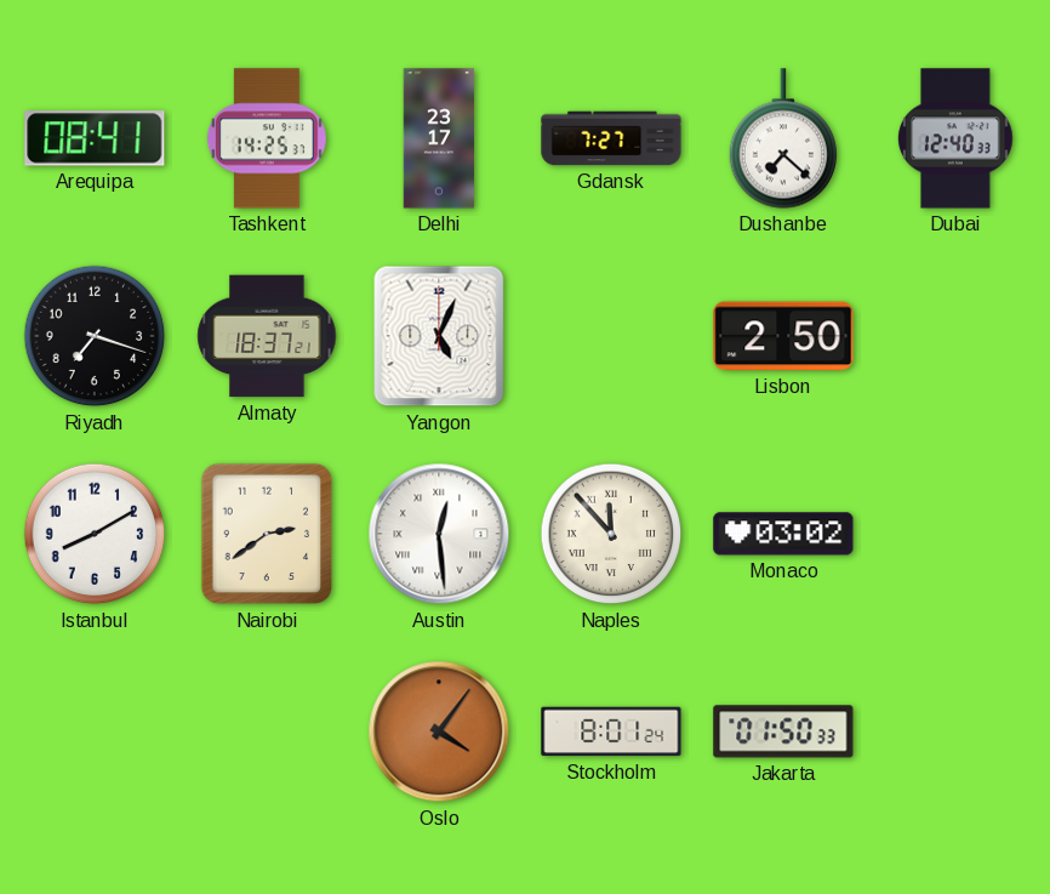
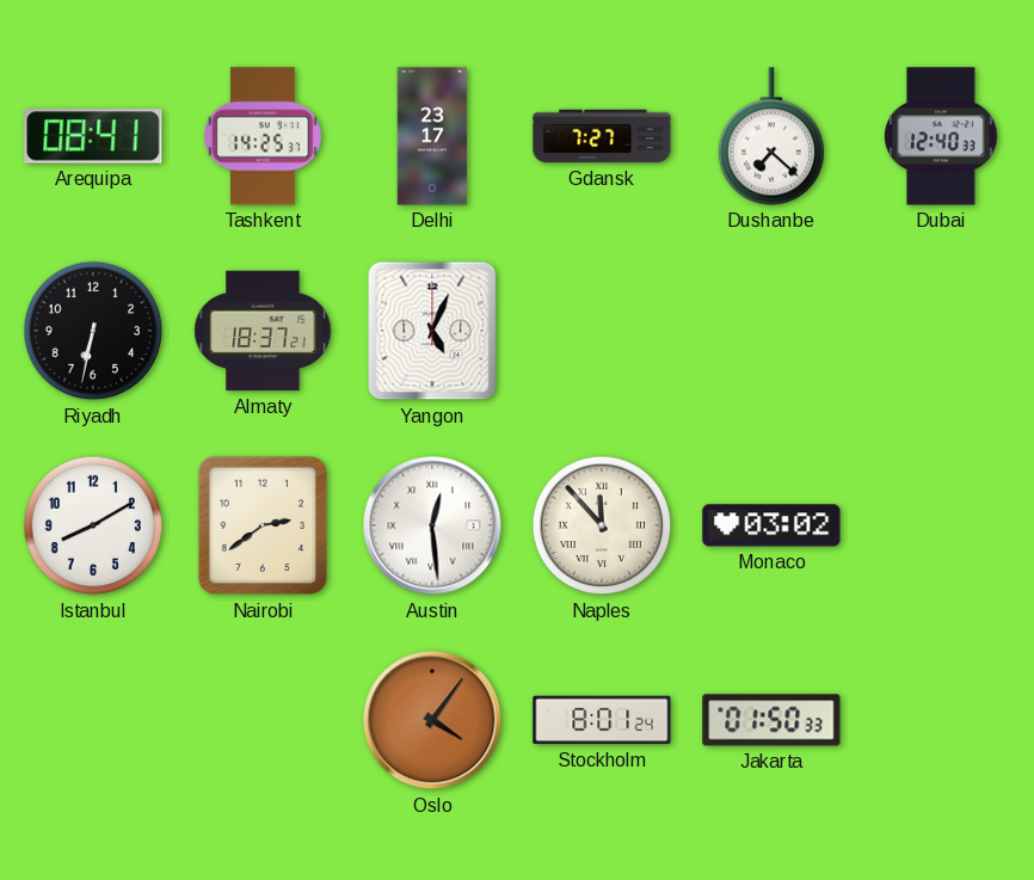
Riyadh: 7:18 -> 6:32
Lisbon: 2:50 -> none
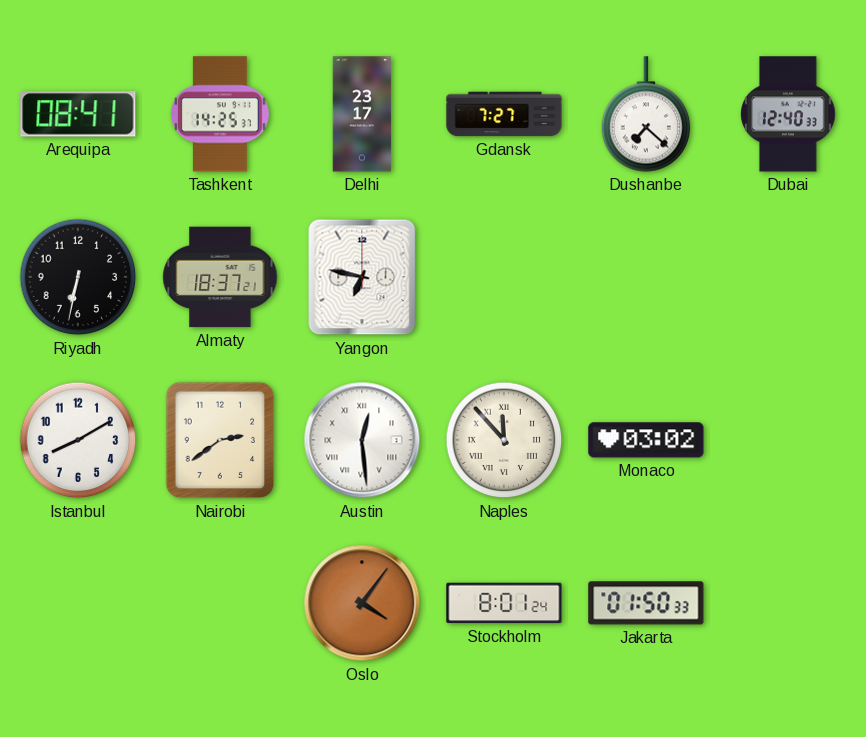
Yangon: 5:04 -> 6:47
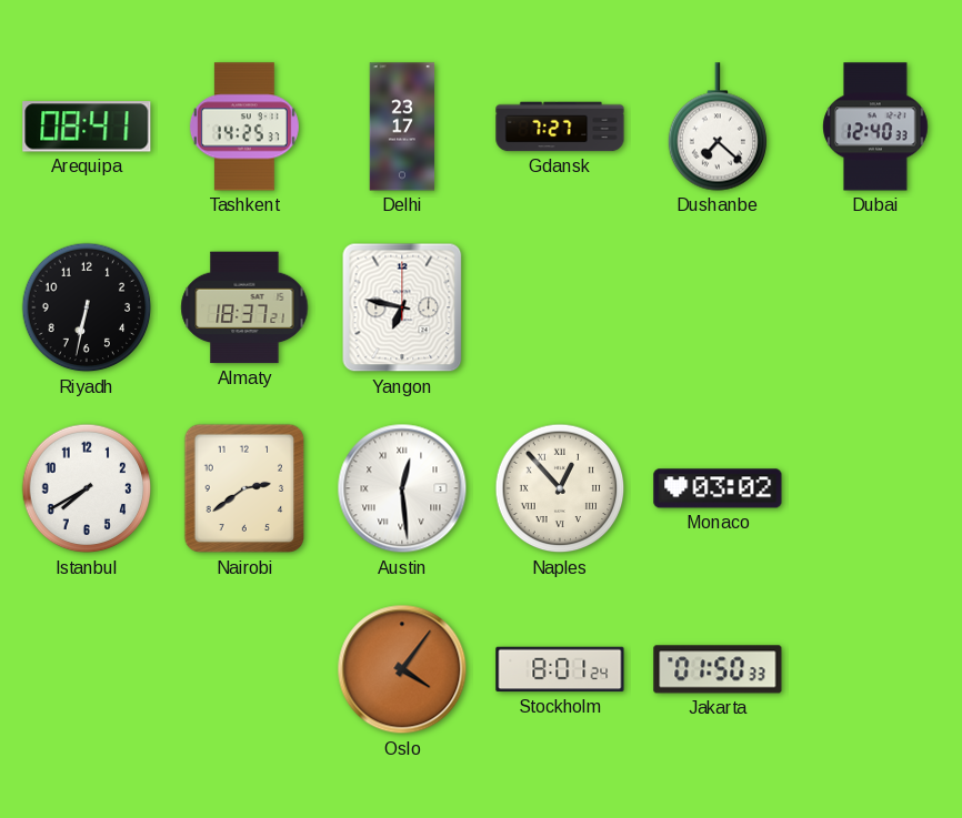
Istanbul: 8:10 -> 7:40
Naples: 11:53 -> 12:53
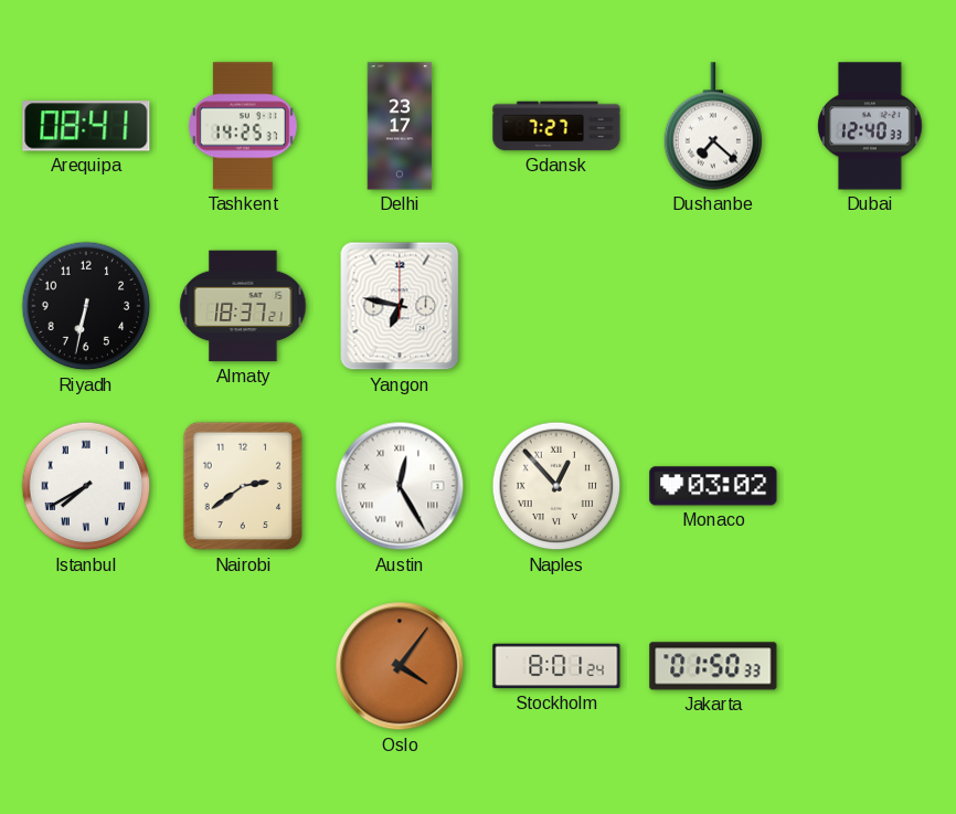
Istanbul numerals: Arabic -> Roman
Austin: 12:29 -> 12:25
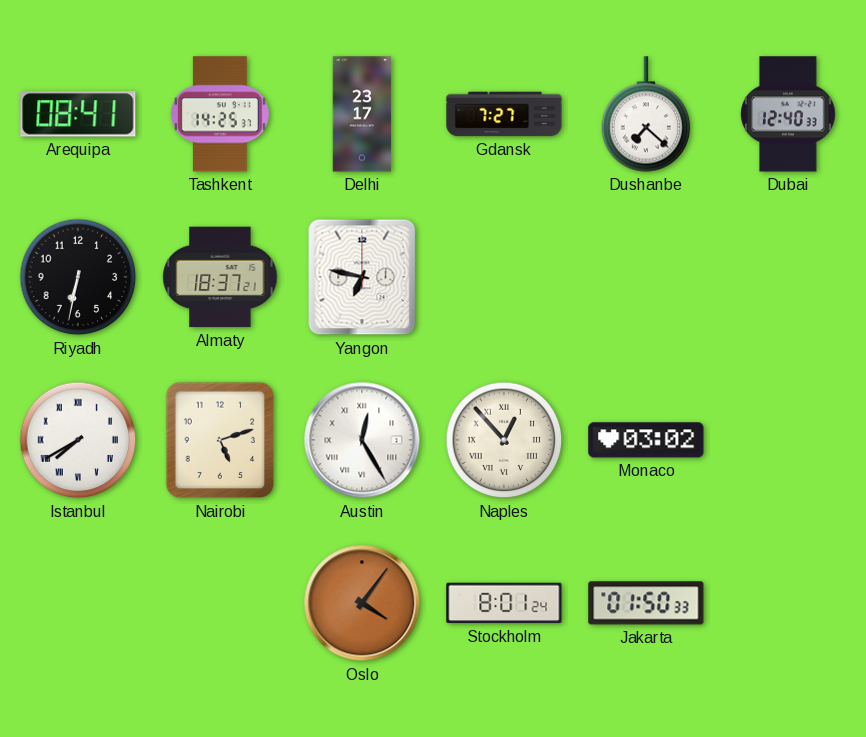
Nairobi: 2:39 -> 5:12
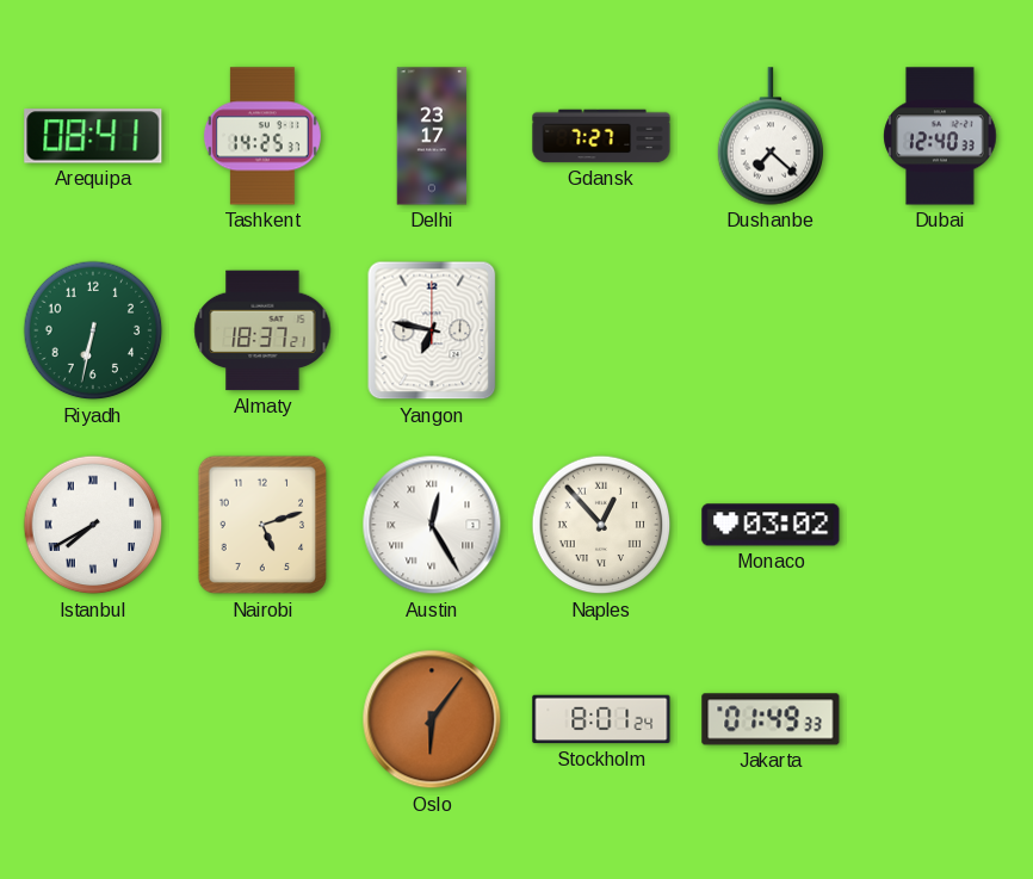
Riyadh dial: black -> green
Oslo: 4:06 -> 6:06
Jakarta: 01:50 -> 01:49
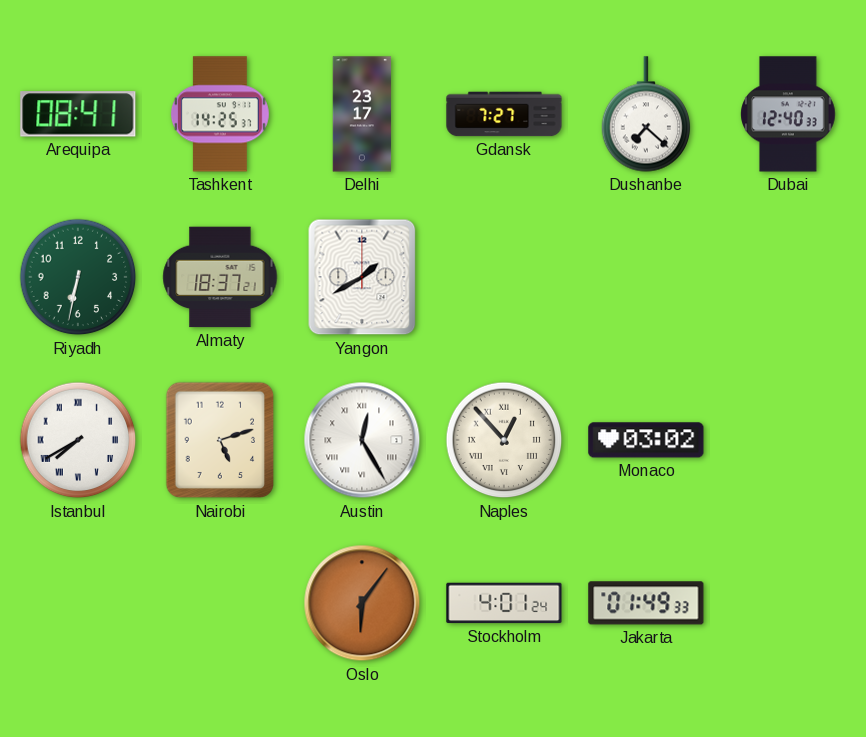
Yangon: 6:47 -> 1:40
Stockholm: 8:01 -> 4:01
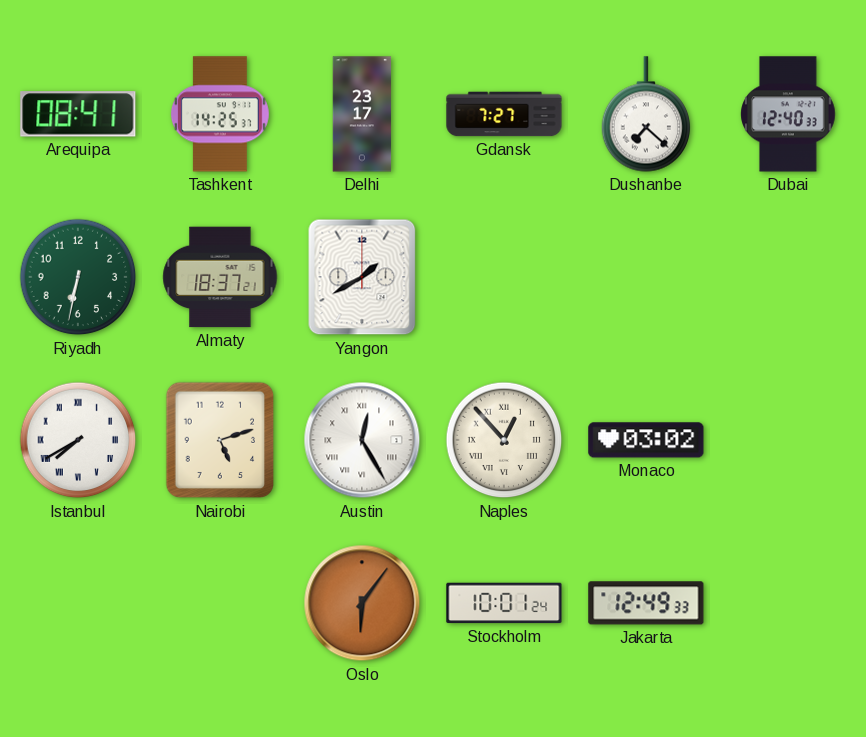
Stockholm: 4:01 -> 10:01
Jakarta: 01:49 -> 12:49
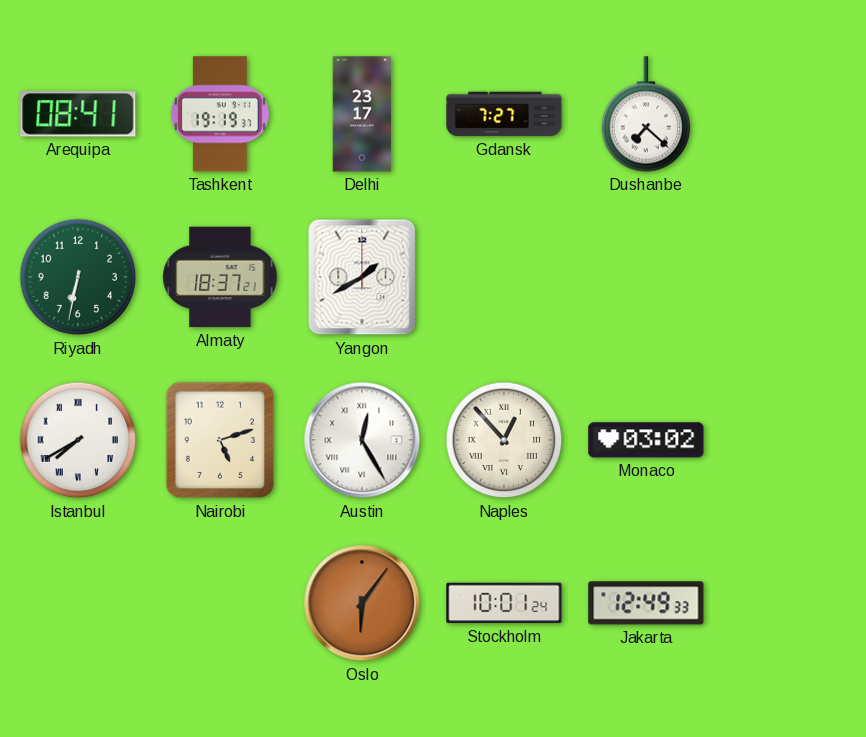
Tashkent: 14:25 -> 19:19
Dubai: 12:40 -> none
